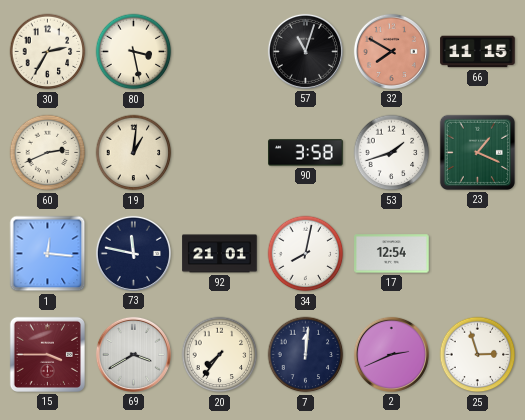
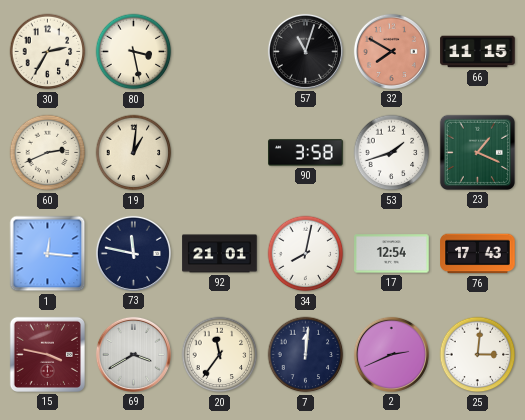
76: none -> 17:43
15: 3:45 -> 3:47
20: 7:36 -> 11:36
25: 2:57 -> 3:01
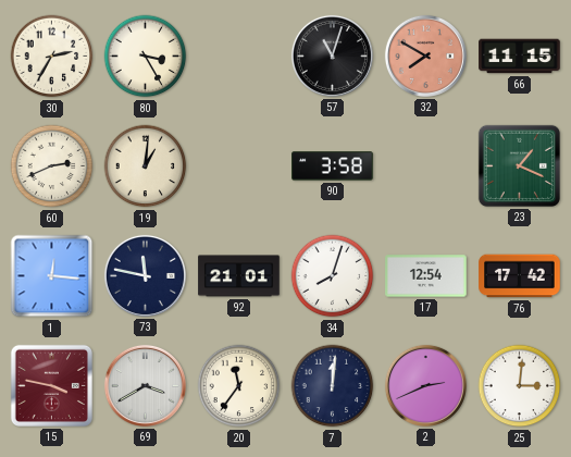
80: 3:28 -> 3:25
53: 1:42 -> none
34: 8:02 -> 8:03
76: 17:43 -> 17:42
